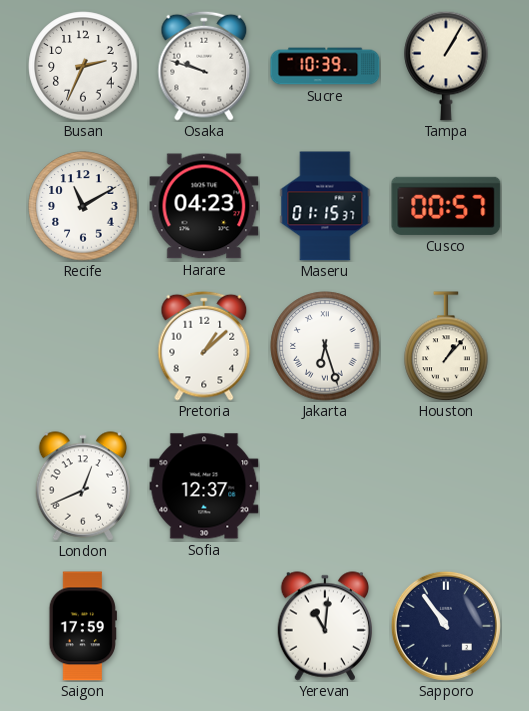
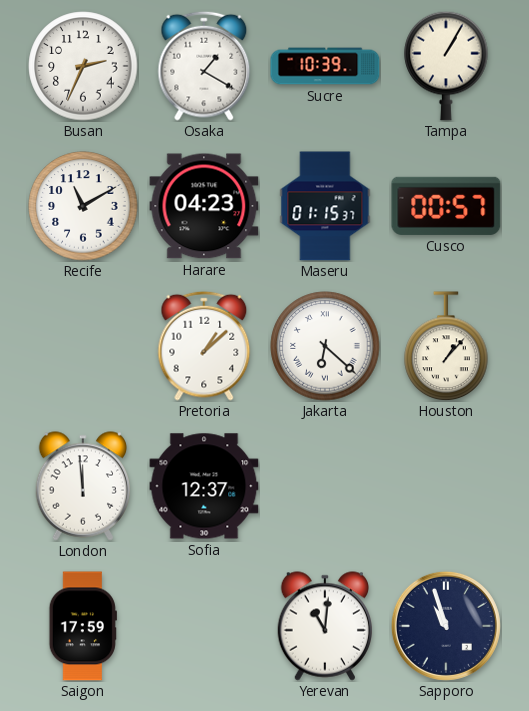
Osaka: 9:48 -> 1:20
Jakarta: 6:27 -> 6:22
London: 12:41 -> 11:59
Sapporo: 10:54 -> 10:57
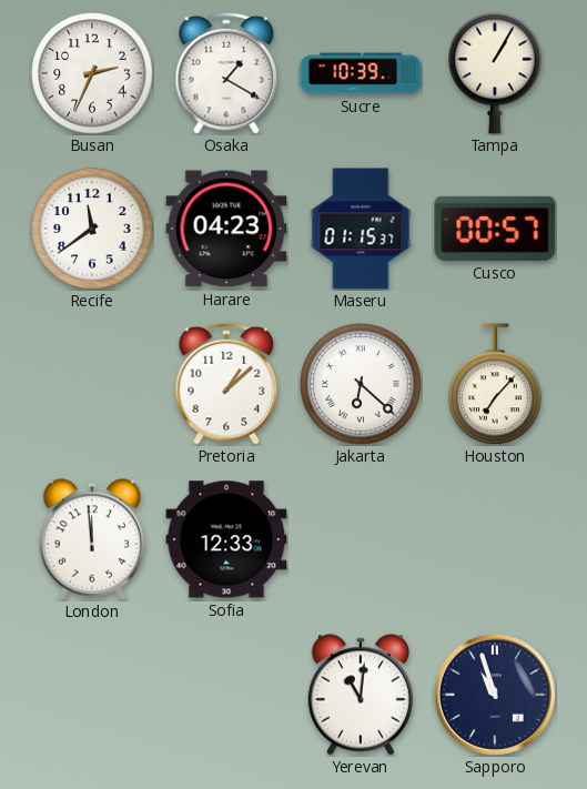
Recife: 11:10 -> 11:39
Houston: 1:07 -> 7:07
Sofia: 12:37 -> 12:33
Saigon: 17:59 -> none
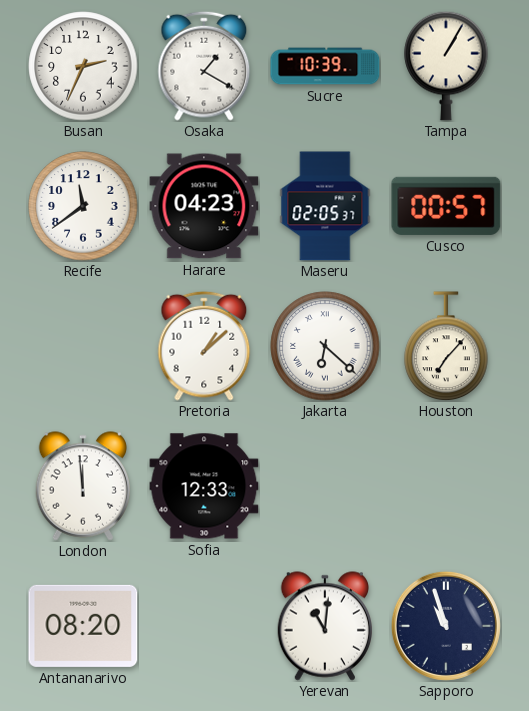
Maseru: 01:15 -> 02:05
Antananarivo: none -> 08:20
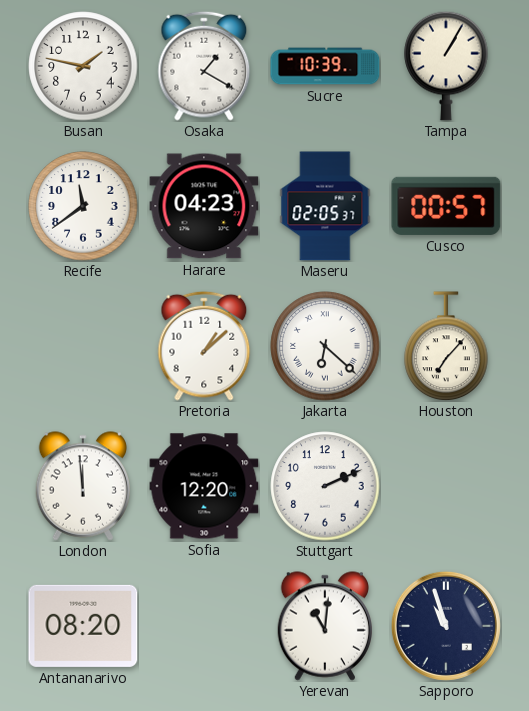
Busan: 2:34 -> 1:47
Sofia: 12:33 -> 12:20
Stuttgart: none -> 2:11
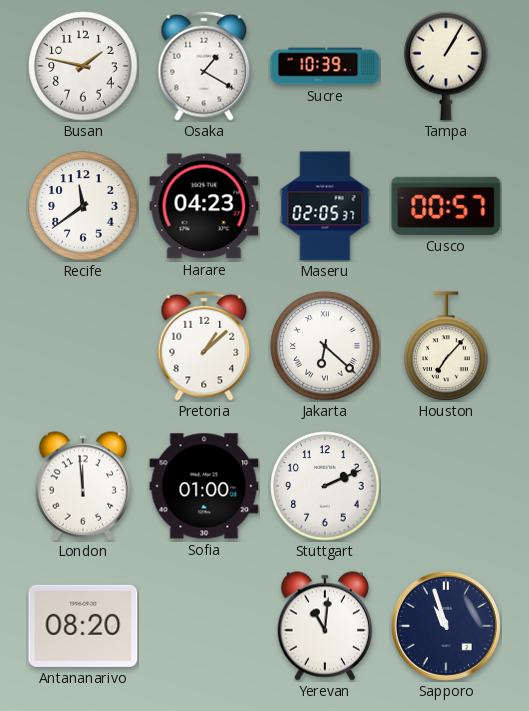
Sofia: 12:20 -> 01:00
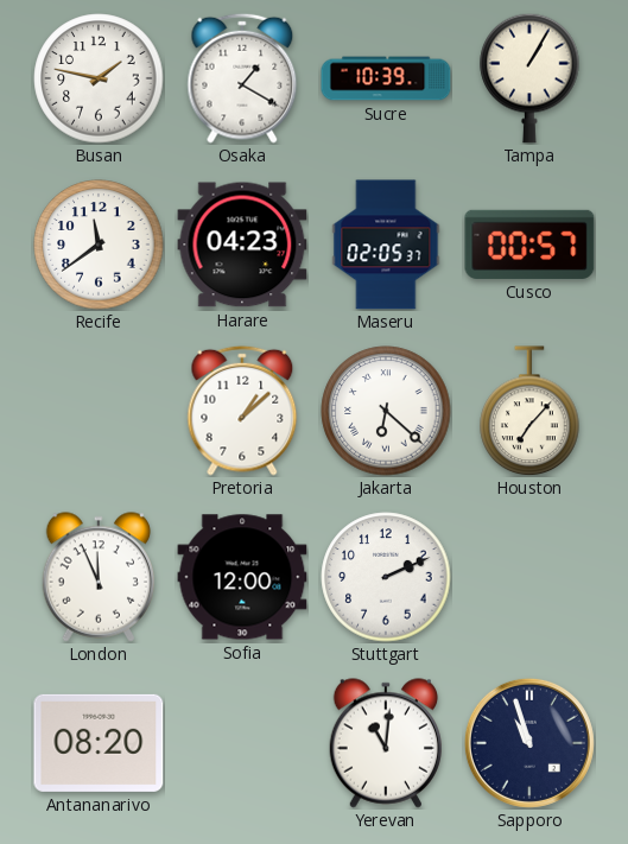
London: 11:59 -> 11:56
Sofia: 01:00 -> 12:00
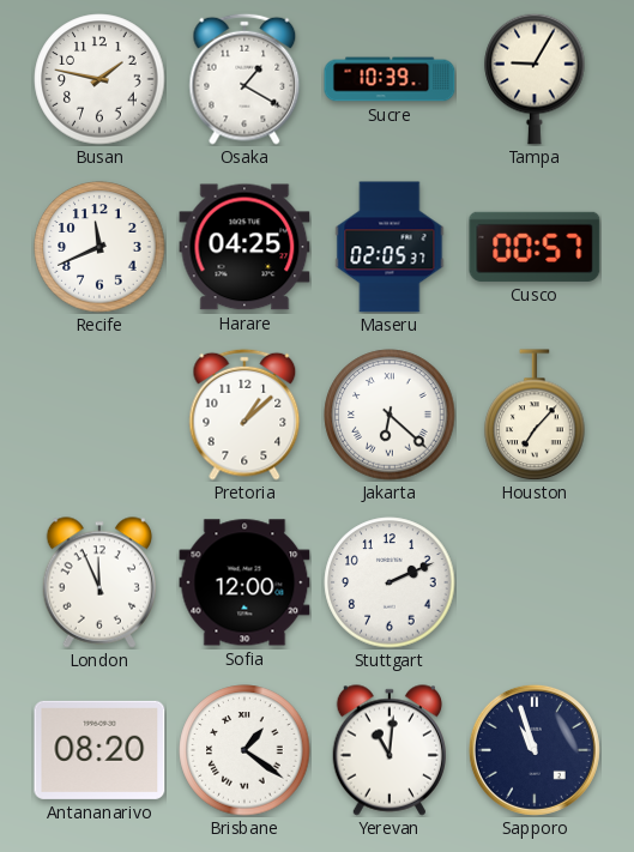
Tampa: 1:05 -> 9:05
Recife: 11:39 -> 11:41
Harare: 04:23 -> 04:25
Brisbane: none -> 1:21
